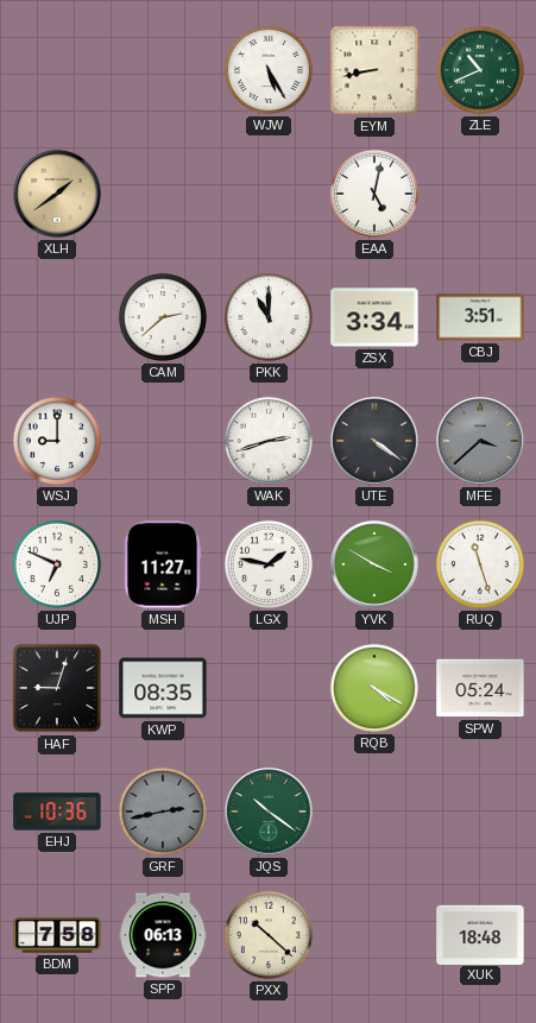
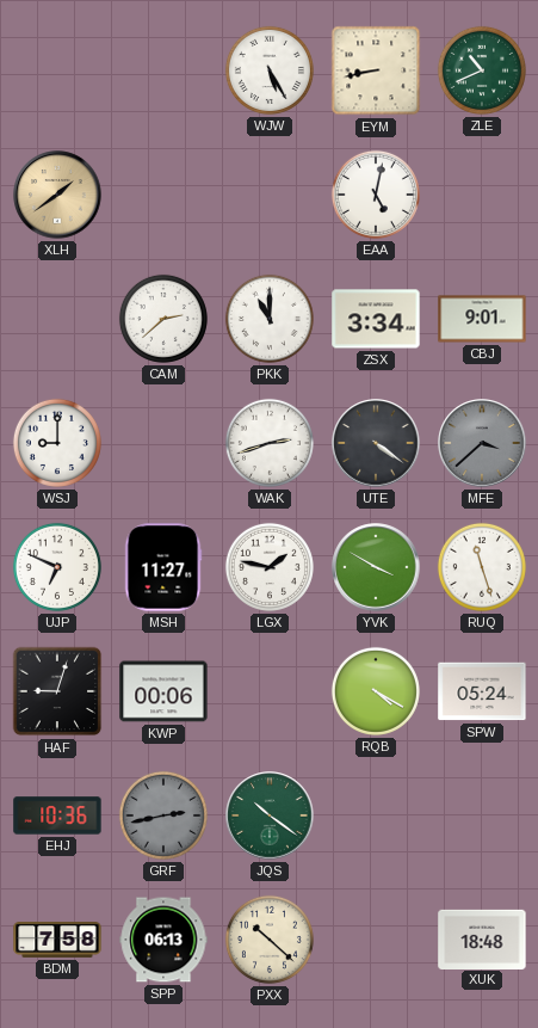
CBJ: 3:51 -> 9:01
KWP: 08:35 -> 00:06
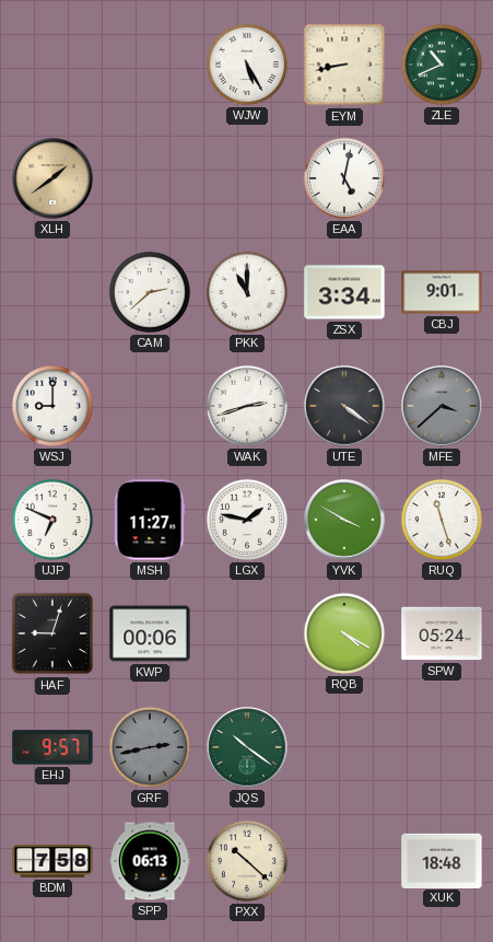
EHJ: 10:36 -> 9:57
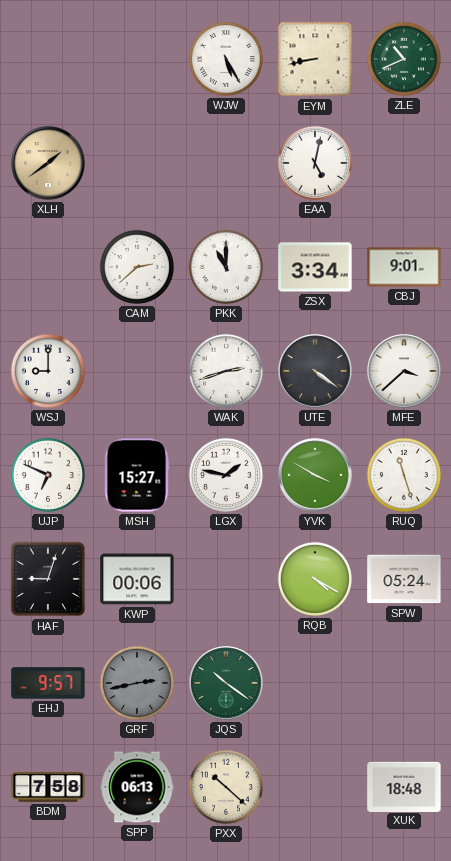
MFE dial: grey -> white
MSH: 11:27 -> 15:27
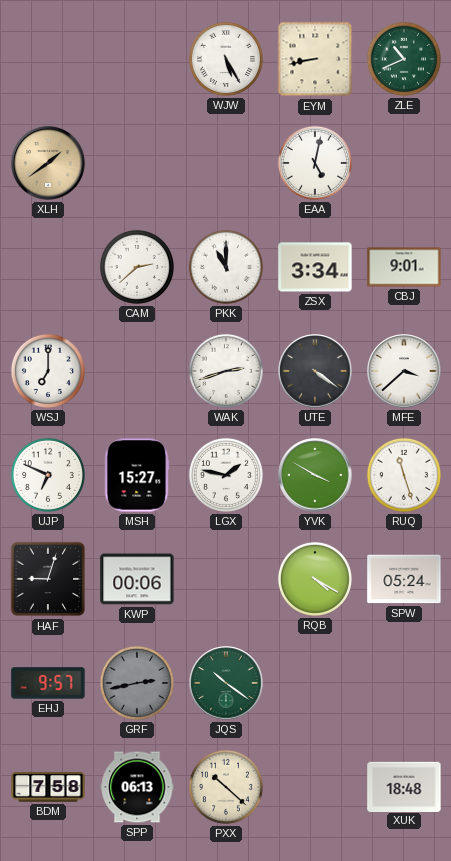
WSJ: 9:00 -> 7:00
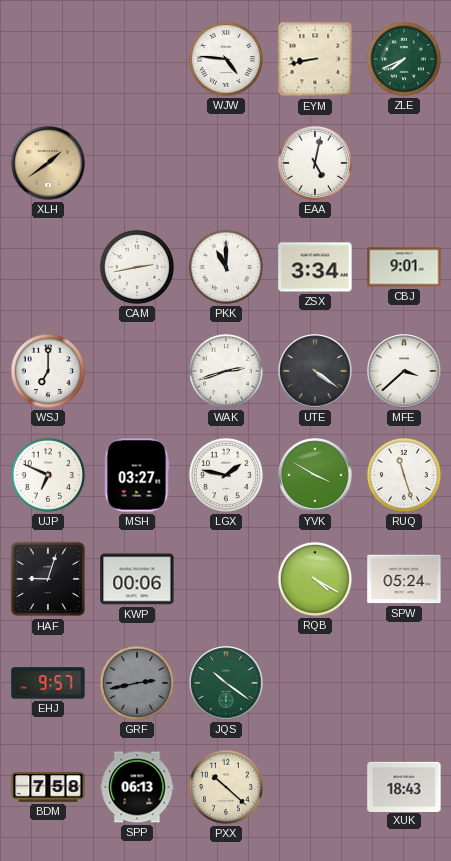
WJW: 5:25 -> 4:46
ZLE: 10:41 -> 7:41
CAM: 2:38 -> 2:43
MSH: 15:27 -> 03:27
XUK: 18:48 -> 18:43
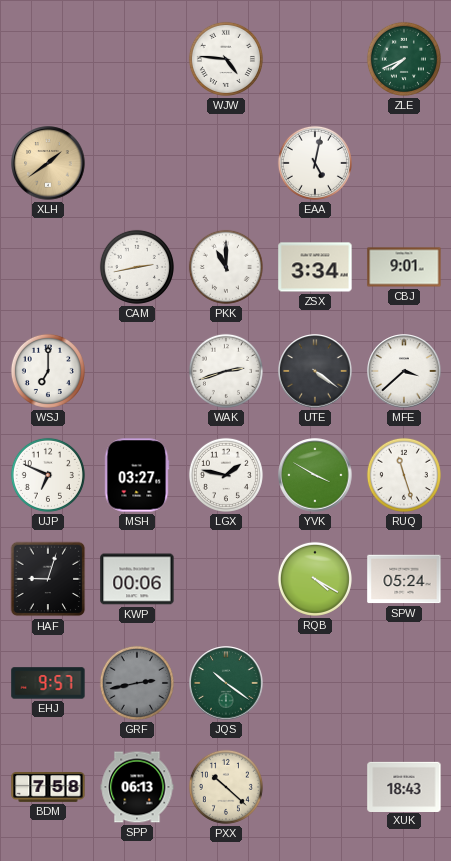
EYM: 8:43 -> none
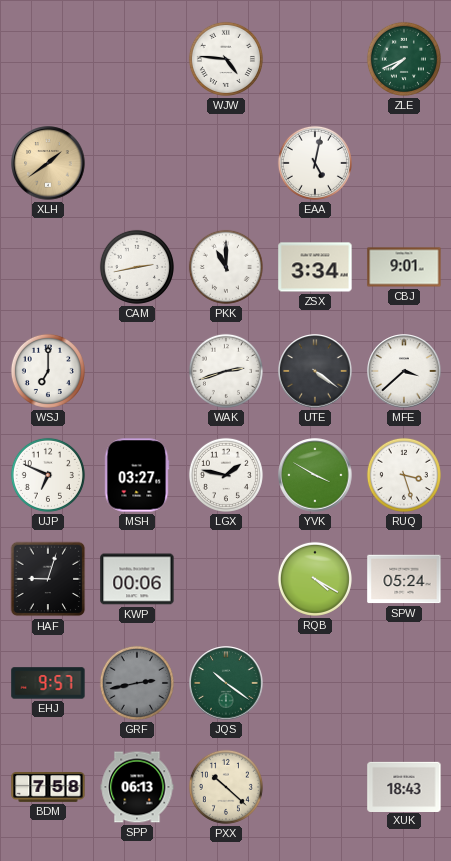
RUQ: 11:27 -> 3:27
